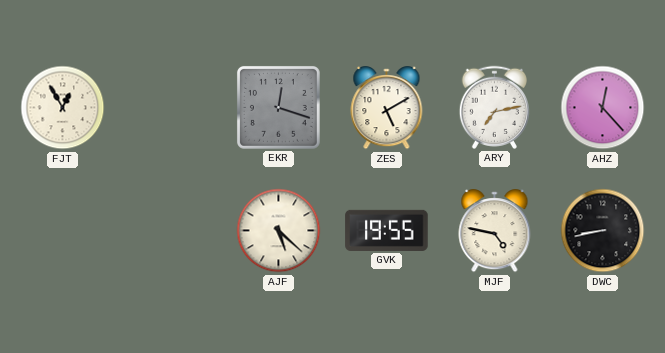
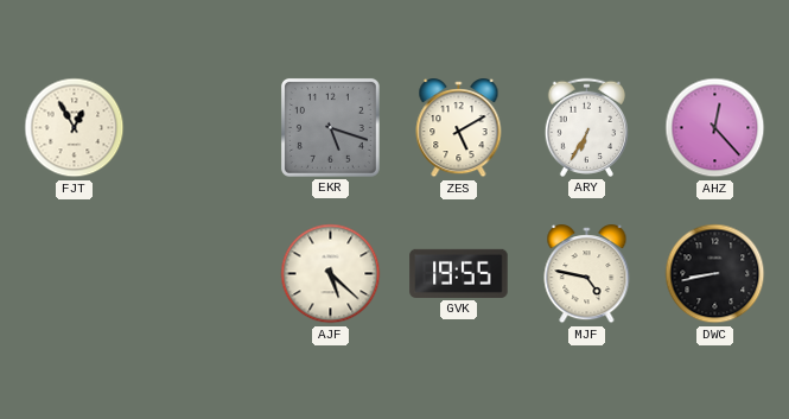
EKR: 12:18 -> 5:18
ARY: 7:13 -> 6:35
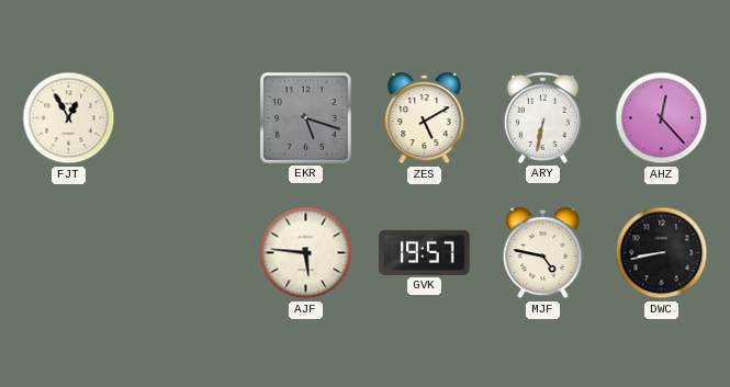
ARY: 6:35 -> 6:32
AJF: 5:22 -> 5:46
GVK: 19:55 -> 19:57
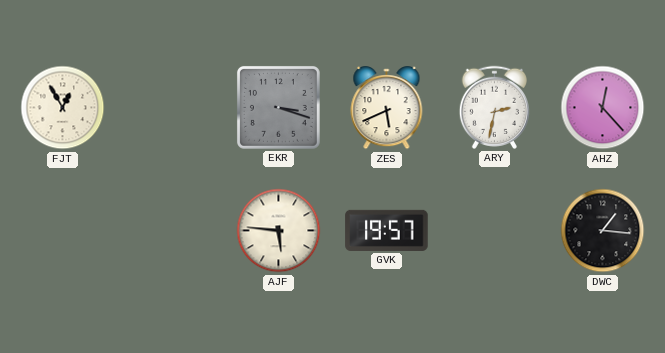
EKR: 5:18 -> 3:18
ZES: 5:10 -> 5:41
ARY: 6:32 -> 2:32
MJF: 4:47 -> none
DWC: 8:43 -> 1:16
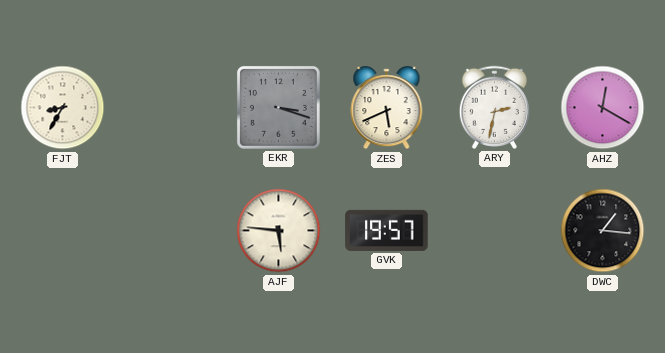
FJT: 12:55 -> 8:35
AHZ: 12:23 -> 12:20
